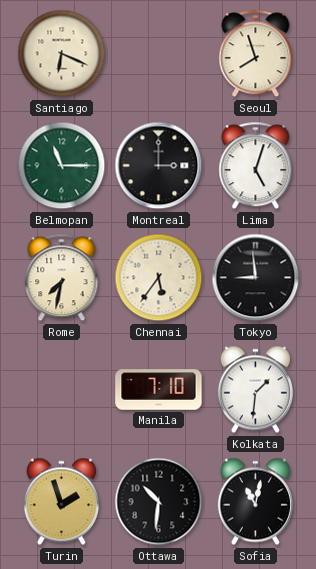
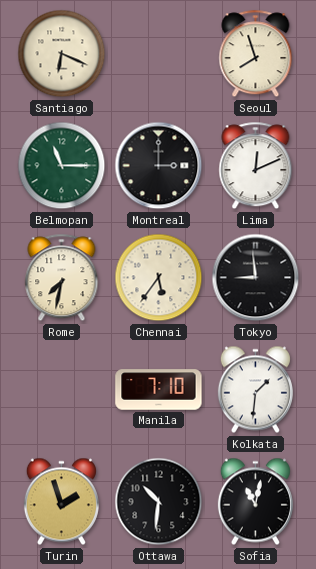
Lima: 5:03 -> 12:11
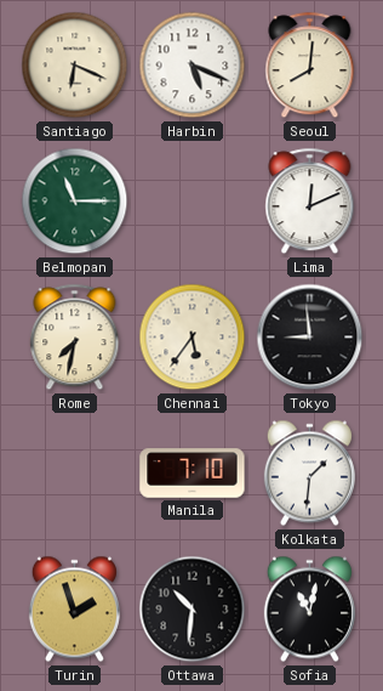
Harbin: none -> 5:19
Seoul: 7:57 -> 8:01
Montreal: 3:00 -> none
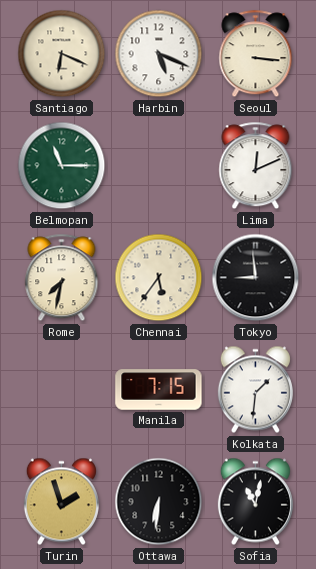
Seoul: 8:01 -> 3:16
Manila: 7:10 -> 7:15
Ottawa: 10:31 -> 6:31
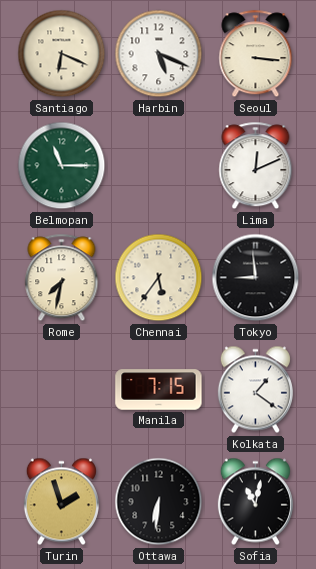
Kolkata: 1:31 -> 1:21
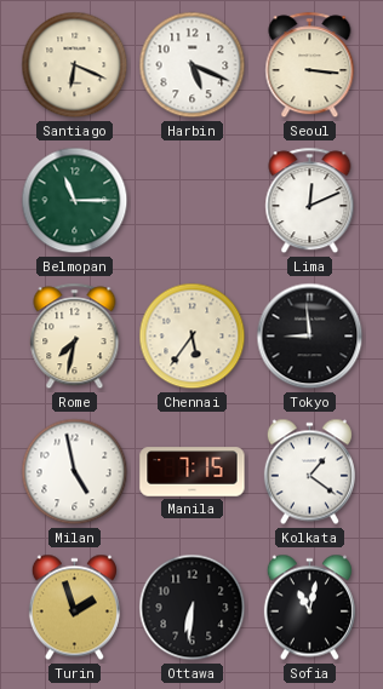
Milan: none -> 4:58
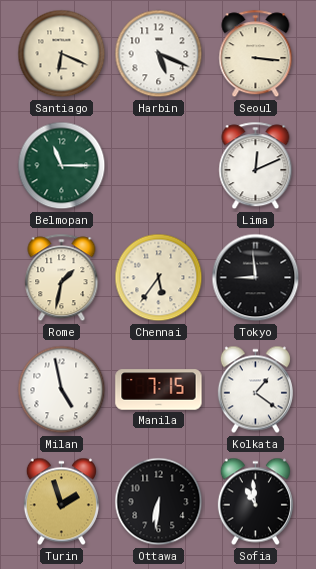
Rome: 7:32 -> 1:32
Sofia: 11:02 -> 10:59
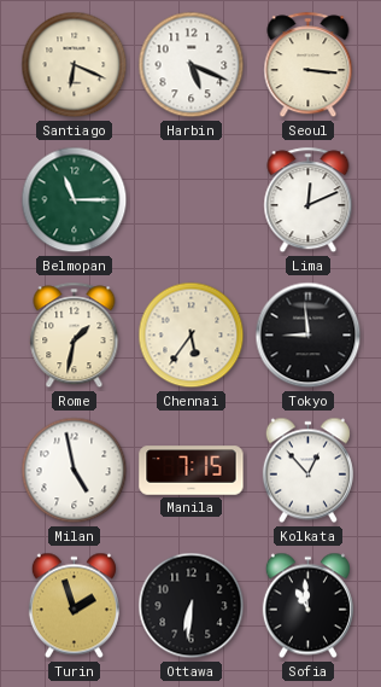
Kolkata: 1:21 -> 12:53
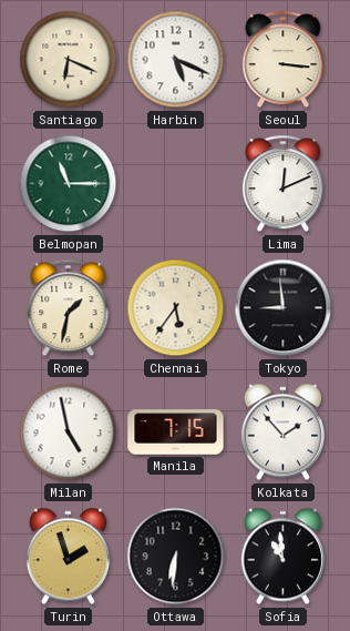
Kolkata: 12:53 -> 1:53
